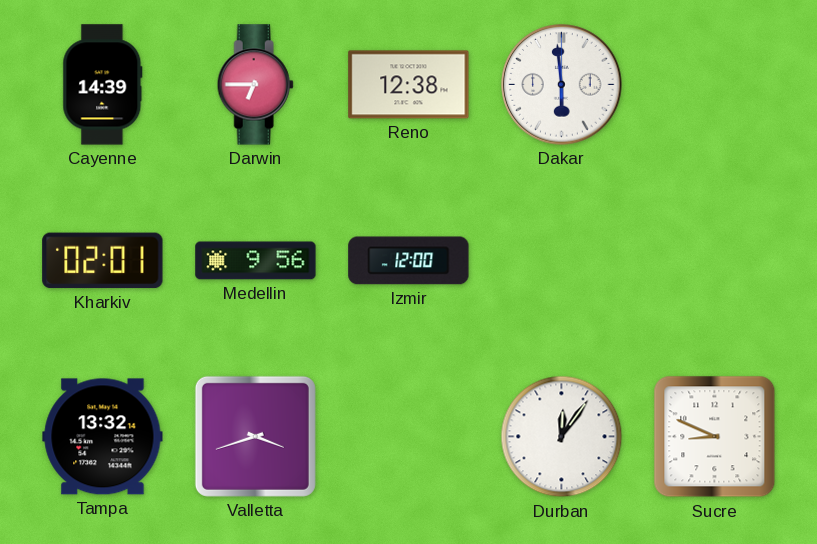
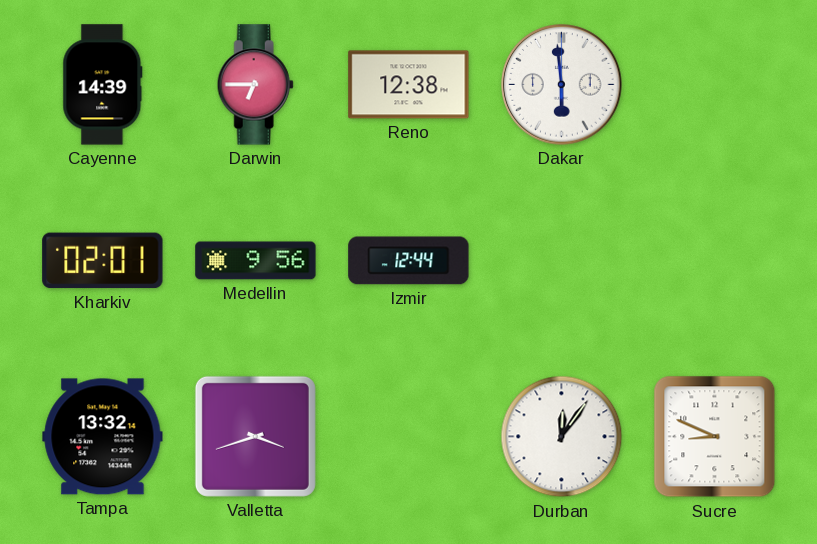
Izmir: 12:00 -> 12:44
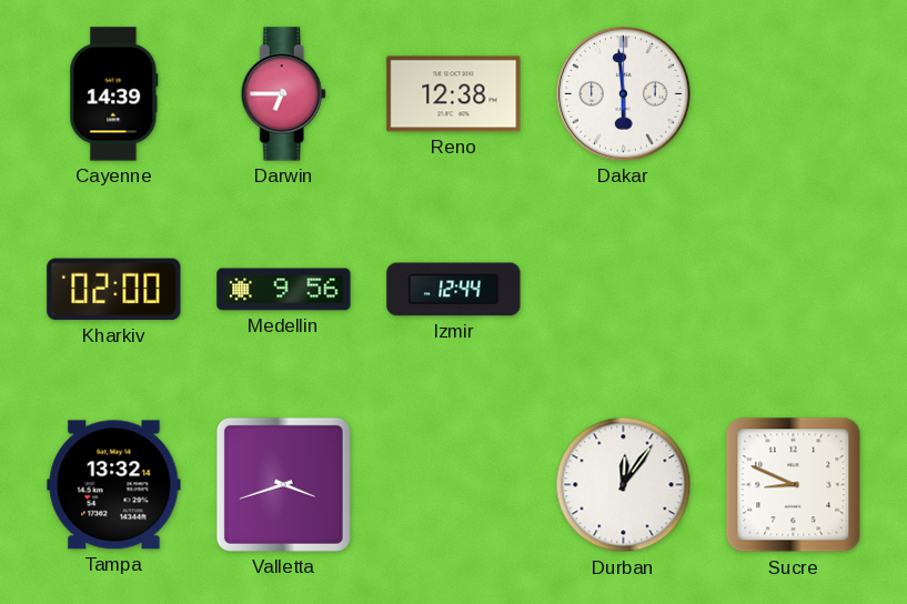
Kharkiv: 02:01 -> 02:00
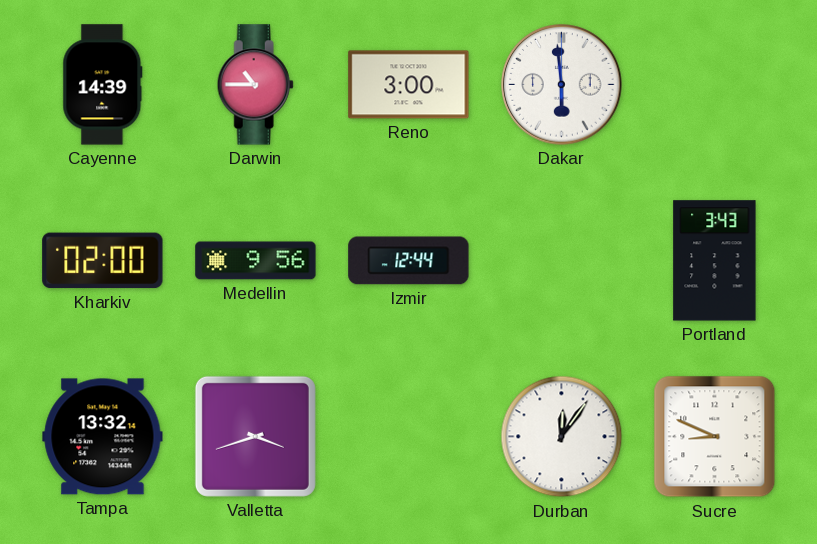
Darwin: 6:45 -> 10:45
Reno: 12:38 -> 3:00
Portland: none -> 3:43
